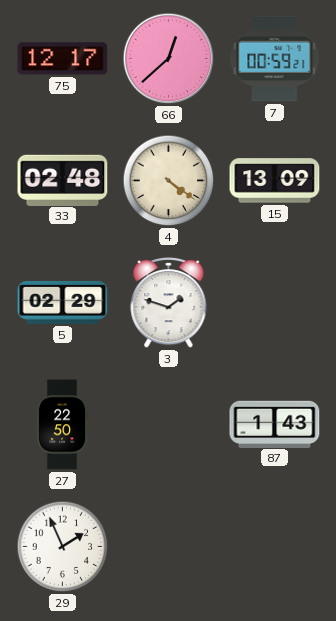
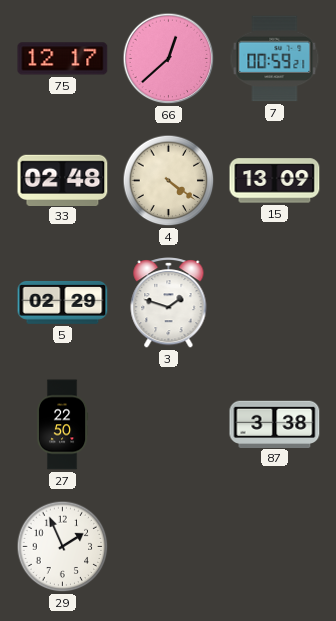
87: 1:43 -> 3:38
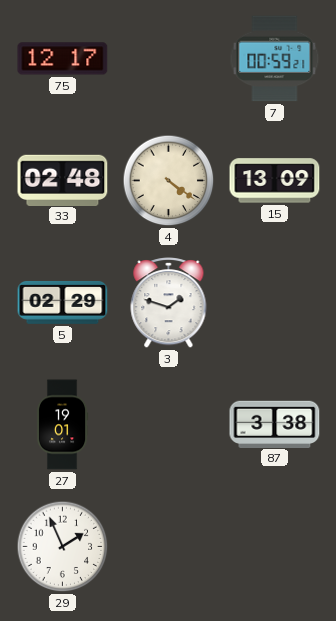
66: 12:38 -> none
27: 22:50 -> 19:01
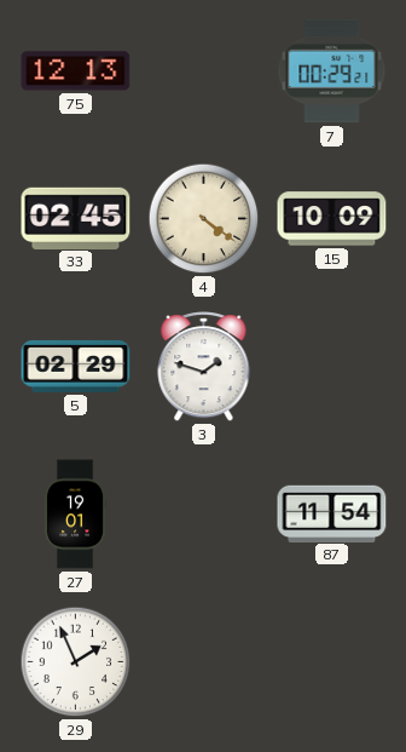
75: 12:17 -> 12:13
7: 00:59 -> 00:29
33: 02:48 -> 02:45
15: 13:09 -> 10:09
87: 3:38 -> 11:54
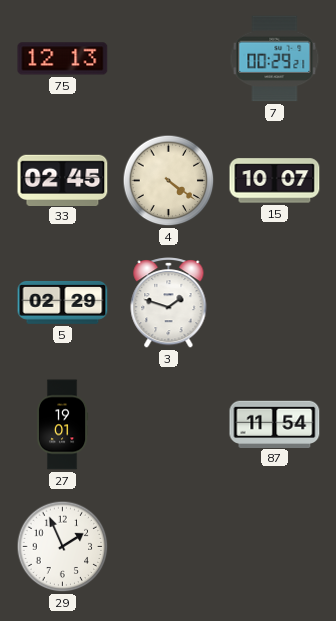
15: 10:09 -> 10:07
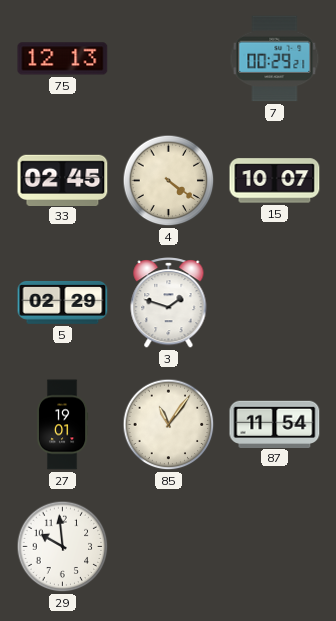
85: none -> 11:06
29: 1:56 -> 9:59
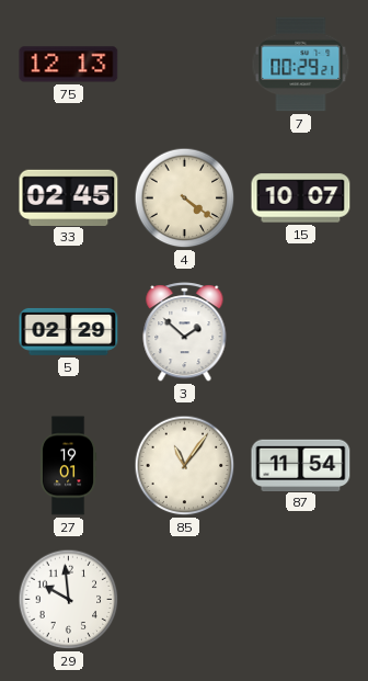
3: 1:48 -> 1:52
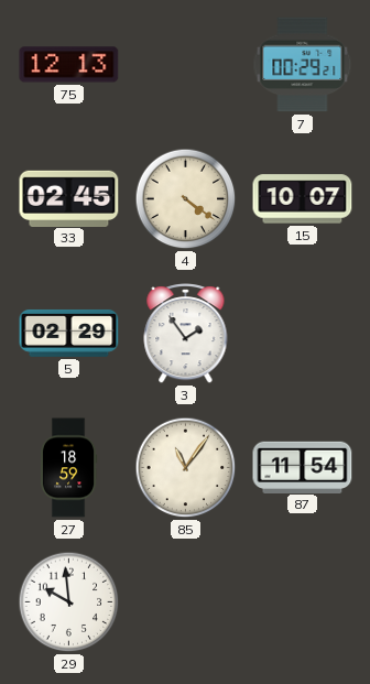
3: 1:52 -> 1:54
27: 19:01 -> 18:59
